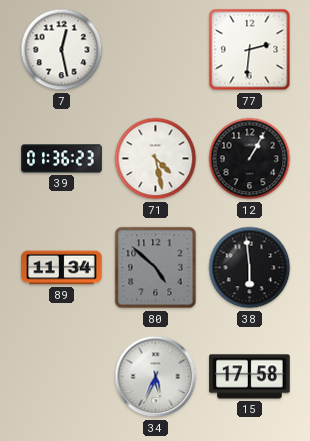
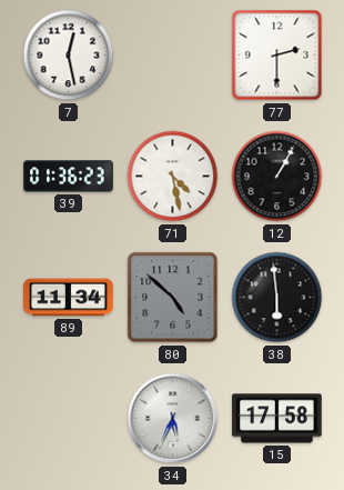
77: 2:31 -> 2:30
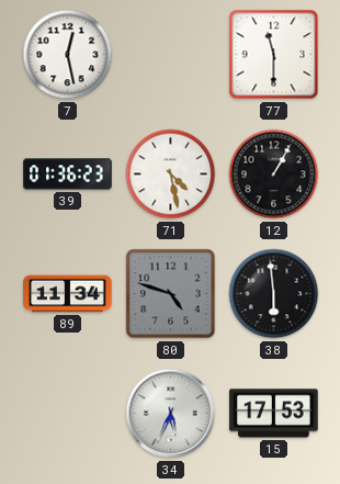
77: 2:30 -> 11:30
80: 4:52 -> 4:48
15: 17:58 -> 17:53
